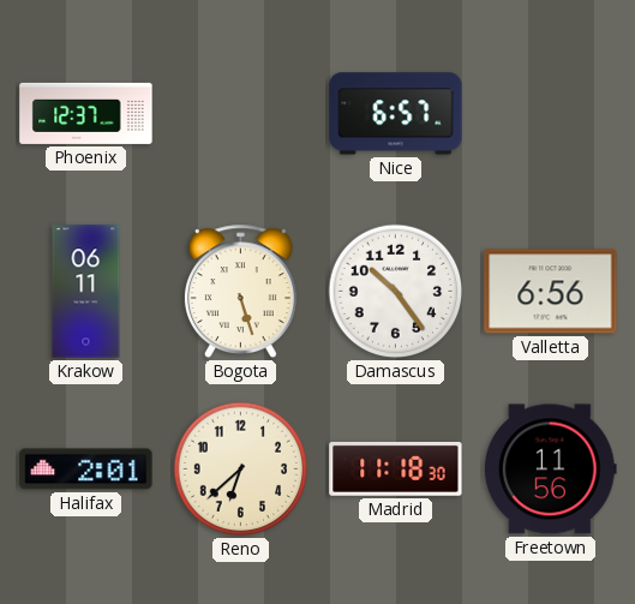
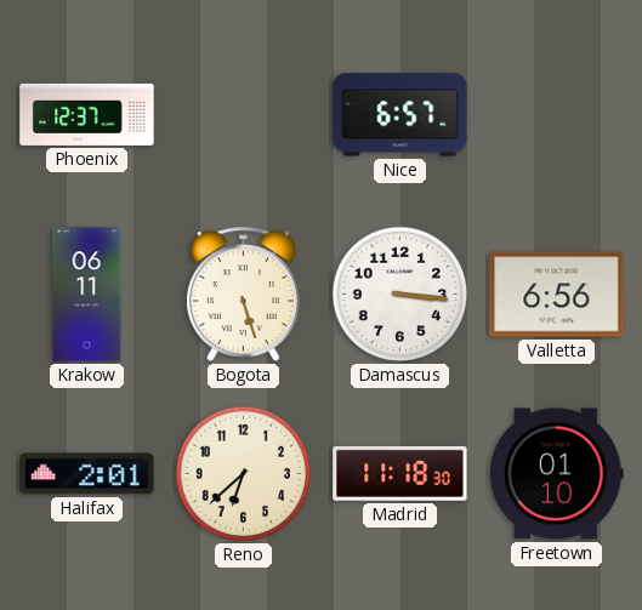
Damascus: 10:24 -> 3:16
Freetown: 11:56 -> 01:10
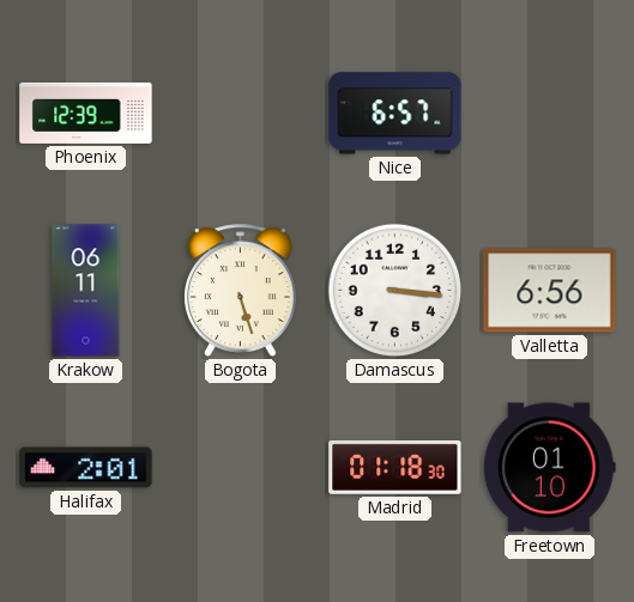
Phoenix: 12:37 -> 12:39
Reno: 6:38 -> none
Madrid: 11:18 -> 01:18
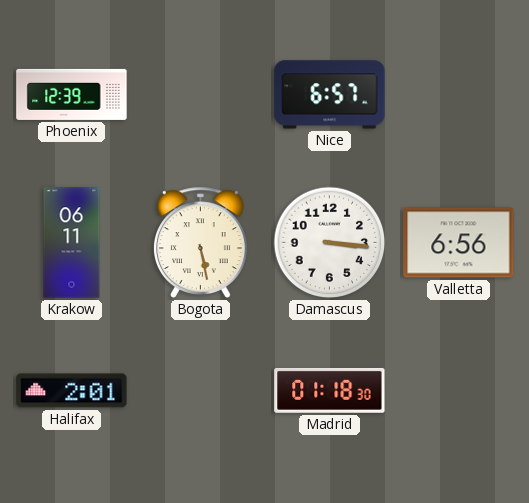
Bogota: 5:27 -> 5:28
Freetown: 01:10 -> none
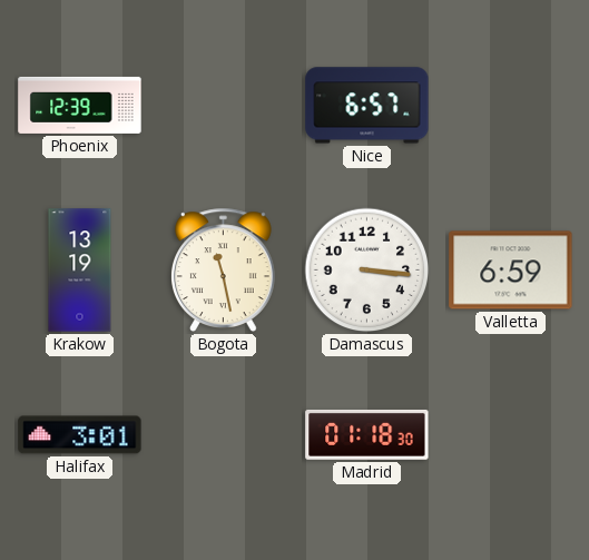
Krakow: 06:11 -> 13:19
Bogota: 5:28 -> 11:28
Valletta: 6:56 -> 6:59
Halifax: 2:01 -> 3:01
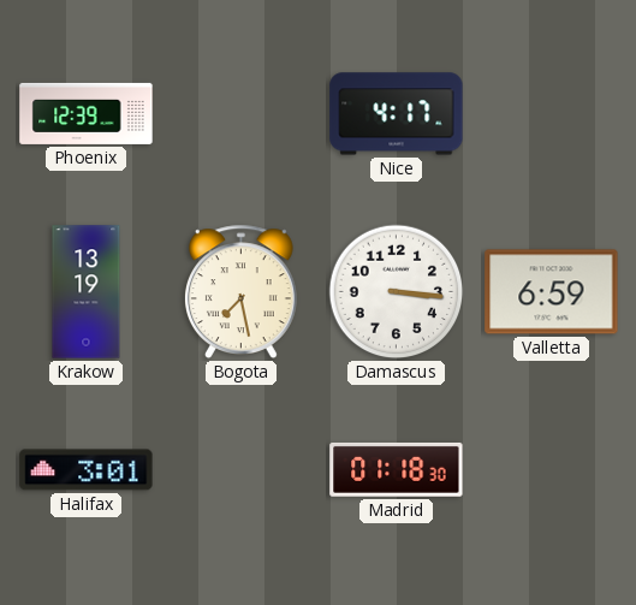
Nice: 6:57 -> 4:17
Bogota: 11:28 -> 7:28
